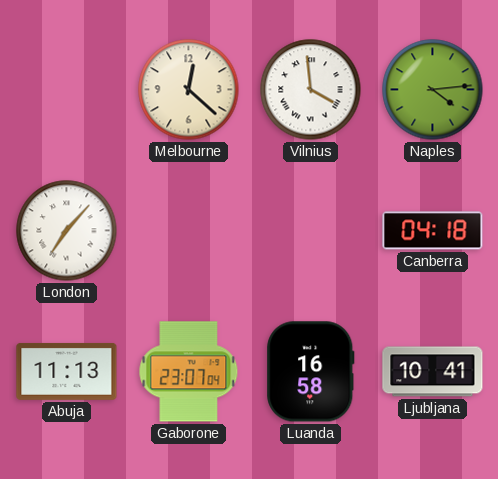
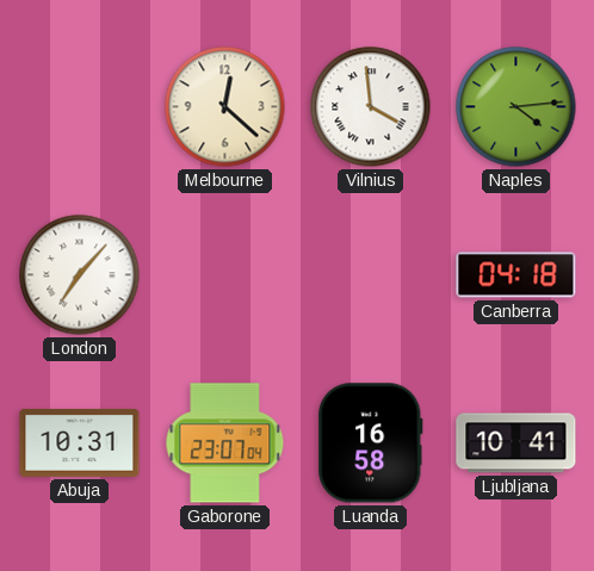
Abuja: 11:13 -> 10:31
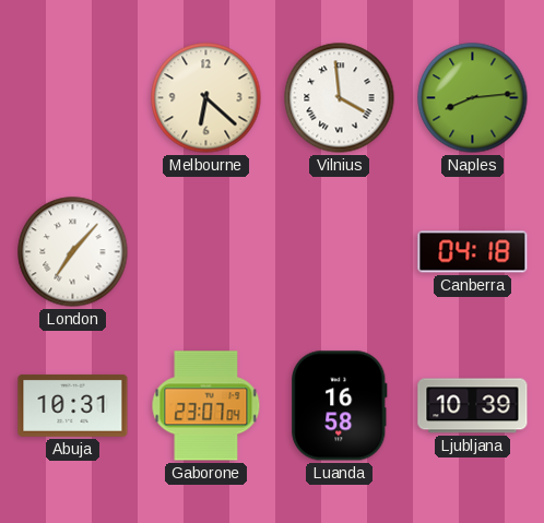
Melbourne: 12:22 -> 6:22
Naples: 4:14 -> 8:14
Ljubljana: 10:41 -> 10:39
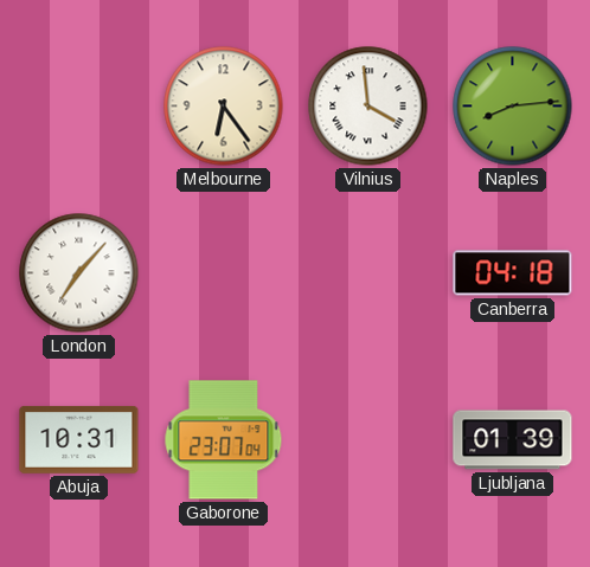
Melbourne: 6:22 -> 6:24
Luanda: 16:58 -> none
Ljubljana: 10:39 -> 01:39
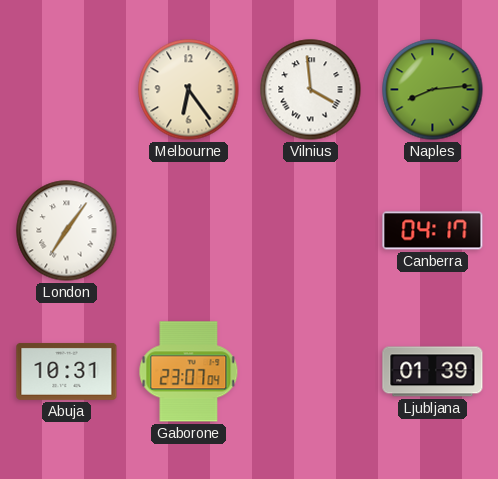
London: 7:07 -> 7:06
Canberra: 04:18 -> 04:17
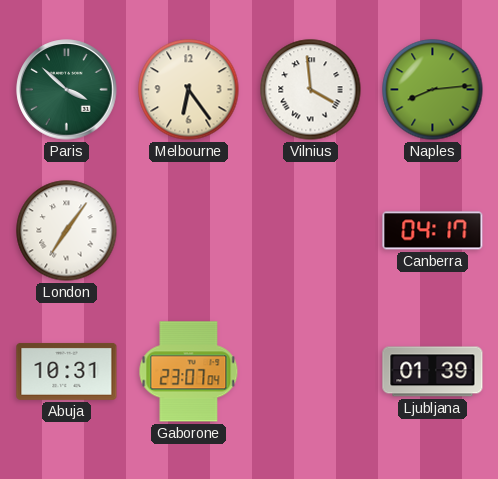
Paris: none -> 3:52
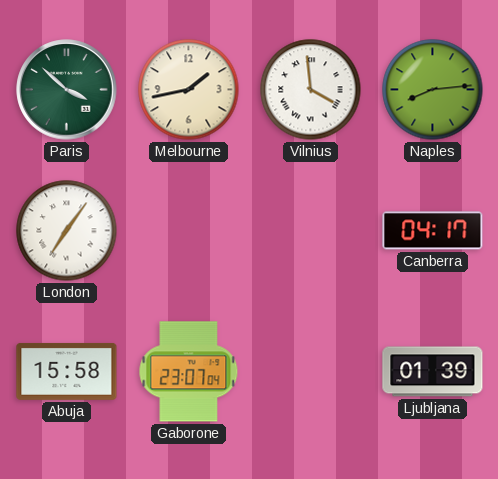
Melbourne: 6:24 -> 1:43
Abuja: 10:31 -> 15:58
